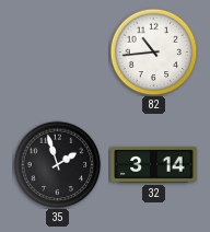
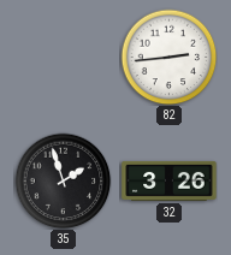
82: 10:44 -> 2:44
32: 3:14 -> 3:26
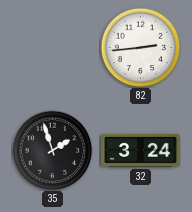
32: 3:26 -> 3:24
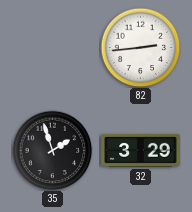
32: 3:24 -> 3:29
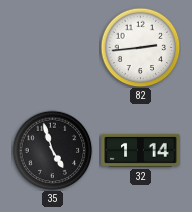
35: 1:57 -> 4:57
32: 3:29 -> 1:14
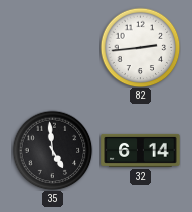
35: 4:57 -> 4:59
32: 1:14 -> 6:14
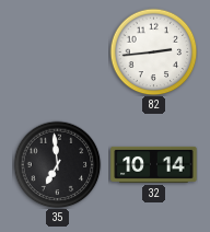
35: 4:59 -> 6:59
32: 6:14 -> 10:14
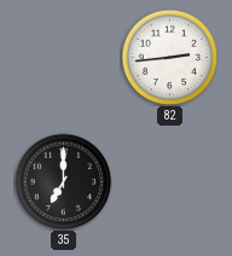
35: 6:59 -> 7:00
32: 10:14 -> none
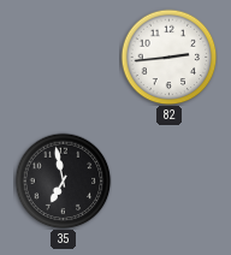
35: 7:00 -> 6:58
